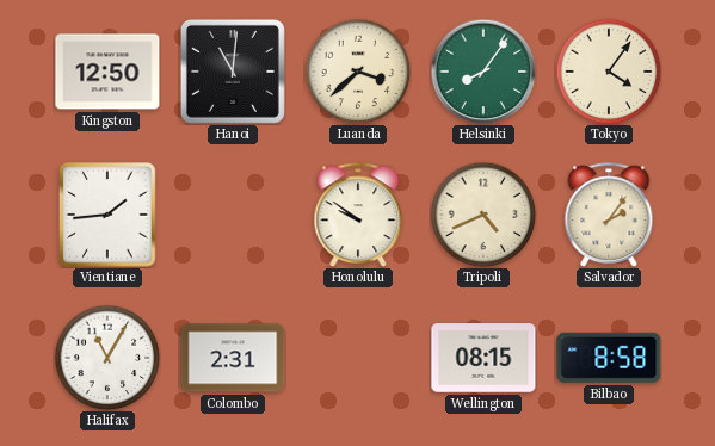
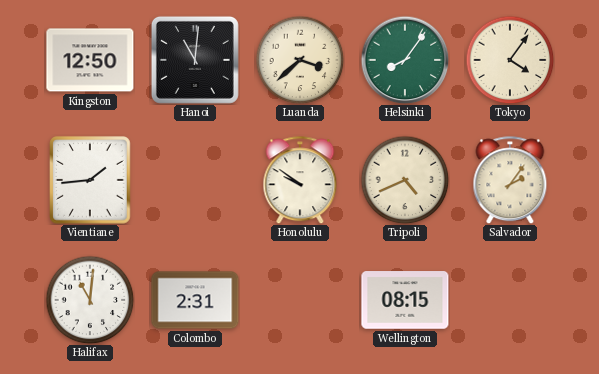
Halifax: 11:05 -> 11:01
Bilbao: 8:58 -> none
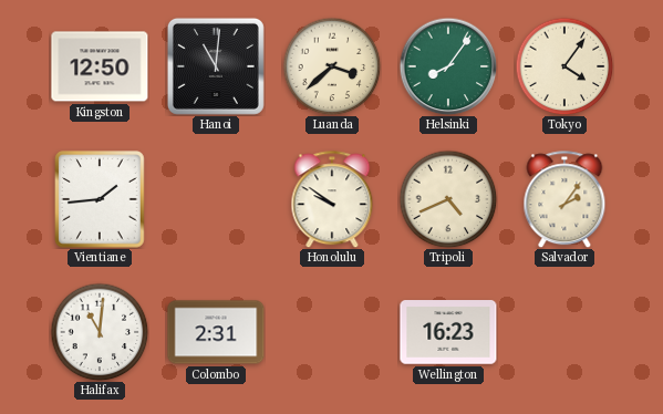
Wellington: 08:15 -> 16:23
